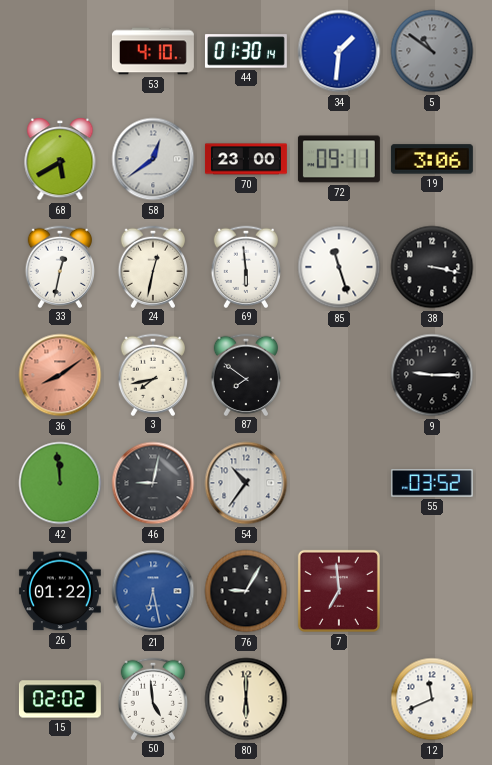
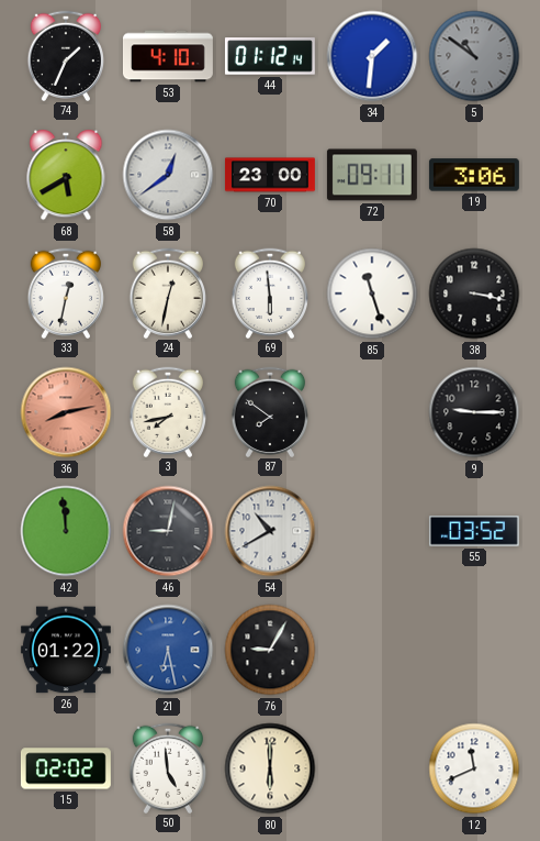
74: none -> 1:34
44: 01:30 -> 01:12
36: 8:09 -> 8:13
54: 10:36 -> 10:40
7: 6:59 -> none
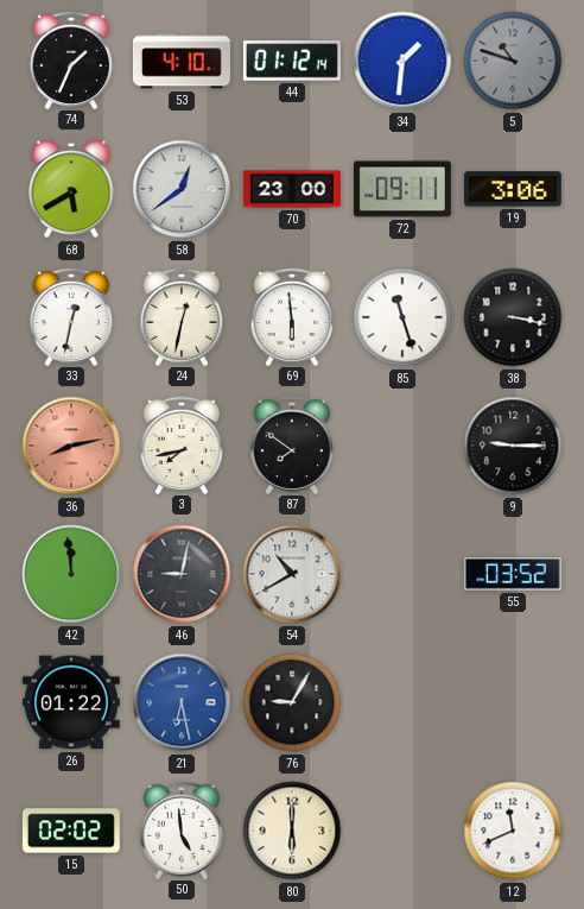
5: 10:51 -> 10:48
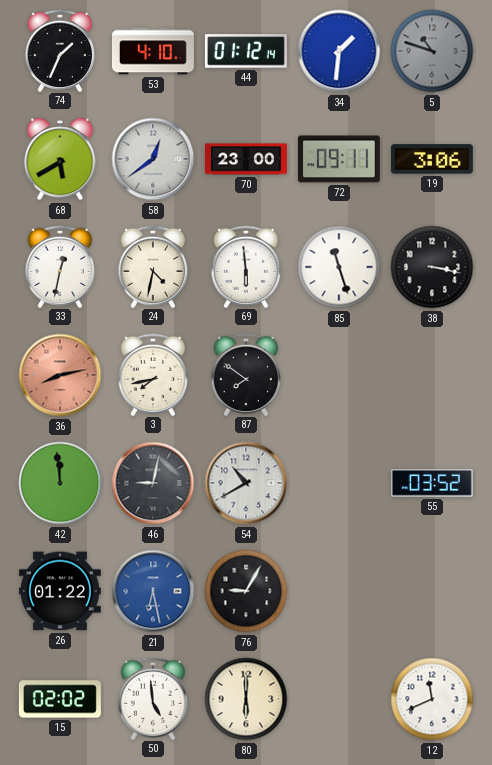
24: 12:32 -> 4:32
9: 9:15 -> none
